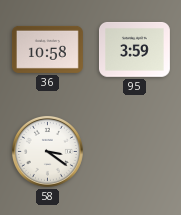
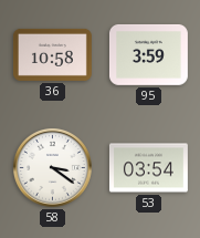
53: none -> 03:54
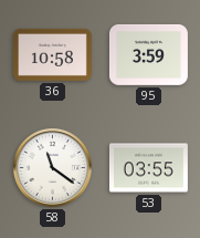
58: 3:21 -> 11:21
53: 03:54 -> 03:55
